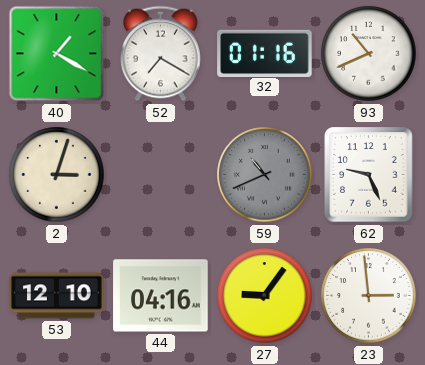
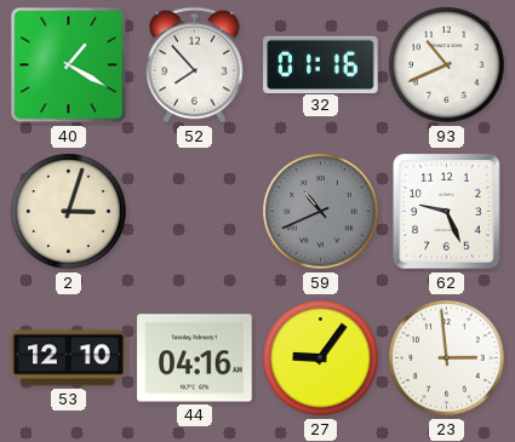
52: 7:20 -> 7:53
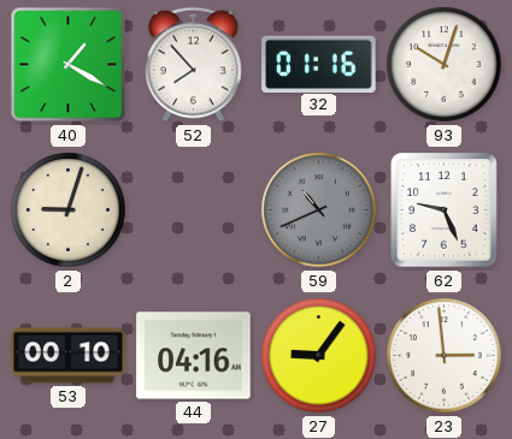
93: 10:41 -> 10:03
2: 3:03 -> 9:03
53: 12:10 -> 00:10
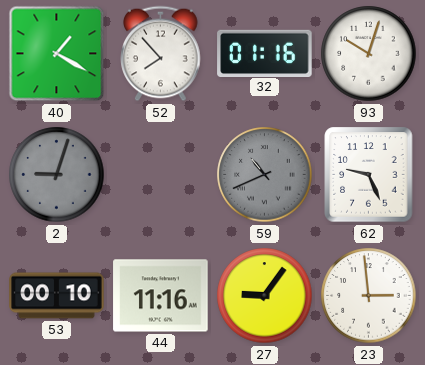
2 dial: cream -> grey
44: 04:16 -> 11:16
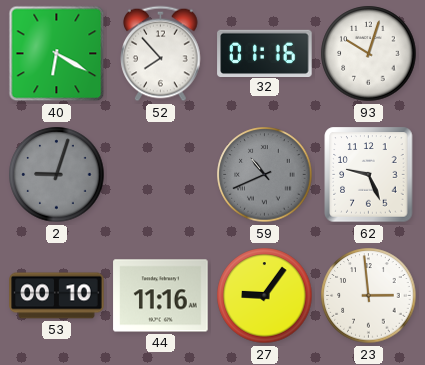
40: 1:20 -> 6:20
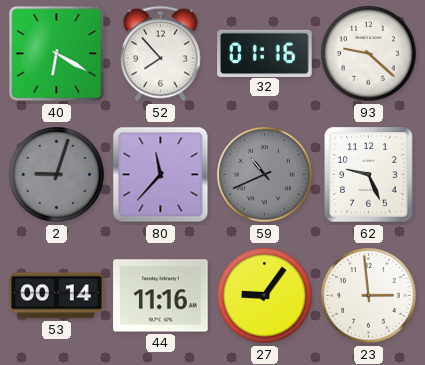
93: 10:03 -> 9:22
80: none -> 11:37
53: 00:10 -> 00:14
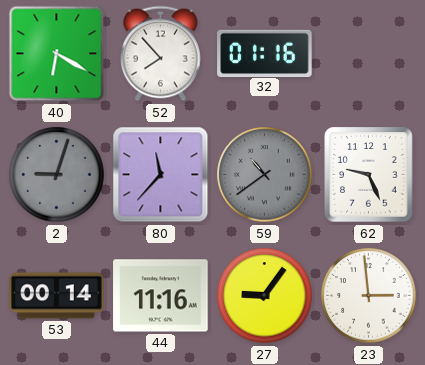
93: 9:22 -> none
59: 10:41 -> 10:39
